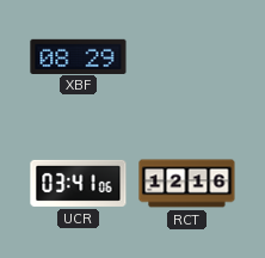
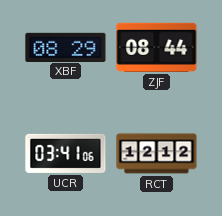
ZJF: none -> 08:44
RCT: 12:16 -> 12:12
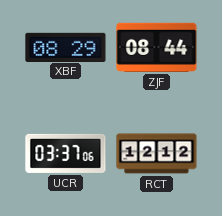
UCR: 03:41 -> 03:37
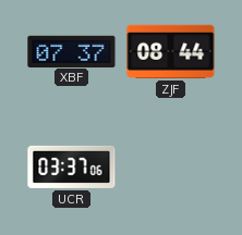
XBF: 08:29 -> 07:37
RCT: 12:12 -> none
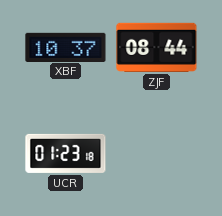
XBF: 07:37 -> 10:37
UCR: 03:37 -> 01:23
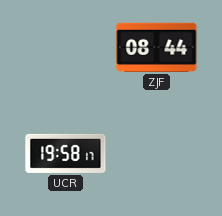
XBF: 10:37 -> none
UCR: 01:23 -> 19:58
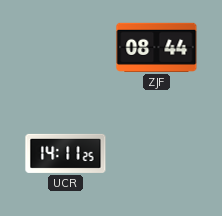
UCR: 19:58 -> 14:11
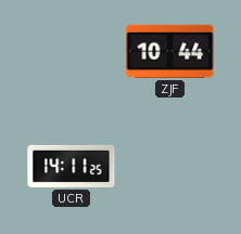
ZJF: 08:44 -> 10:44
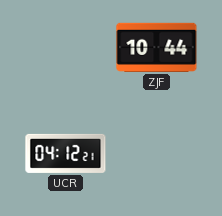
UCR: 14:11 -> 04:12
